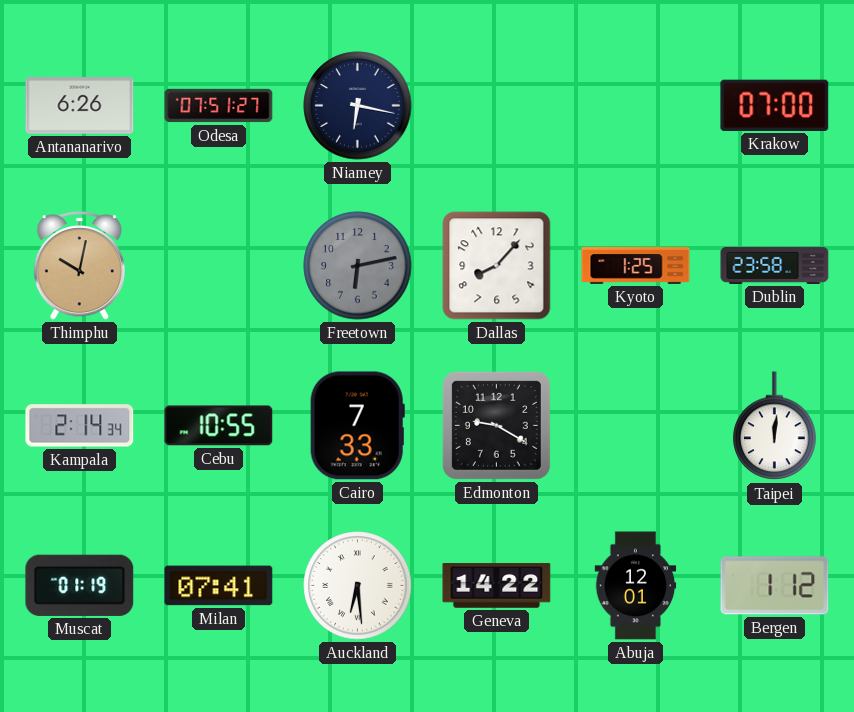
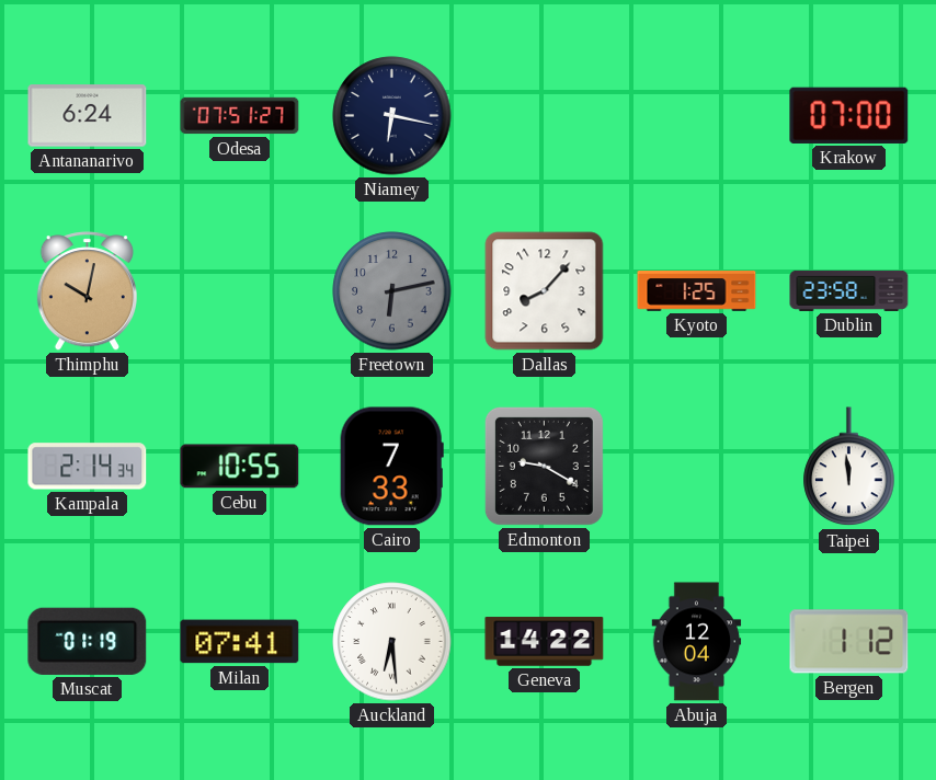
Antananarivo: 6:26 -> 6:24
Taipei: 12:01 -> 11:59
Abuja: 12:01 -> 12:04
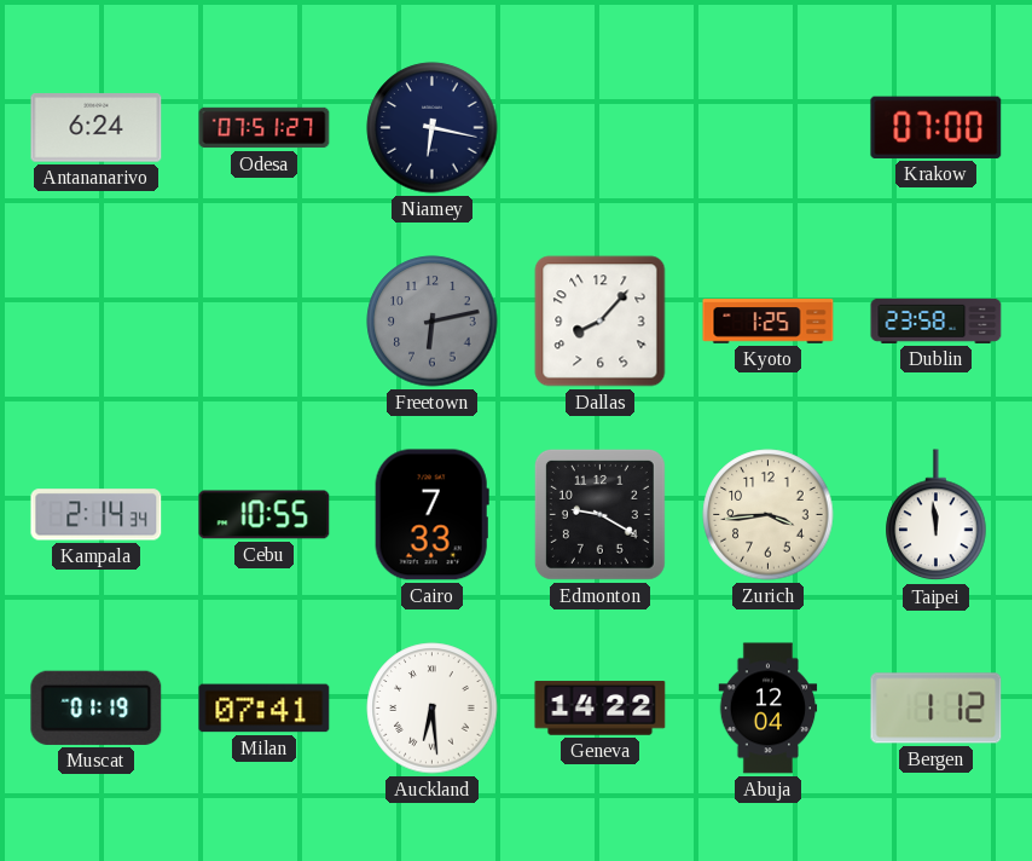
Thimphu: 10:02 -> none
Zurich: none -> 3:44
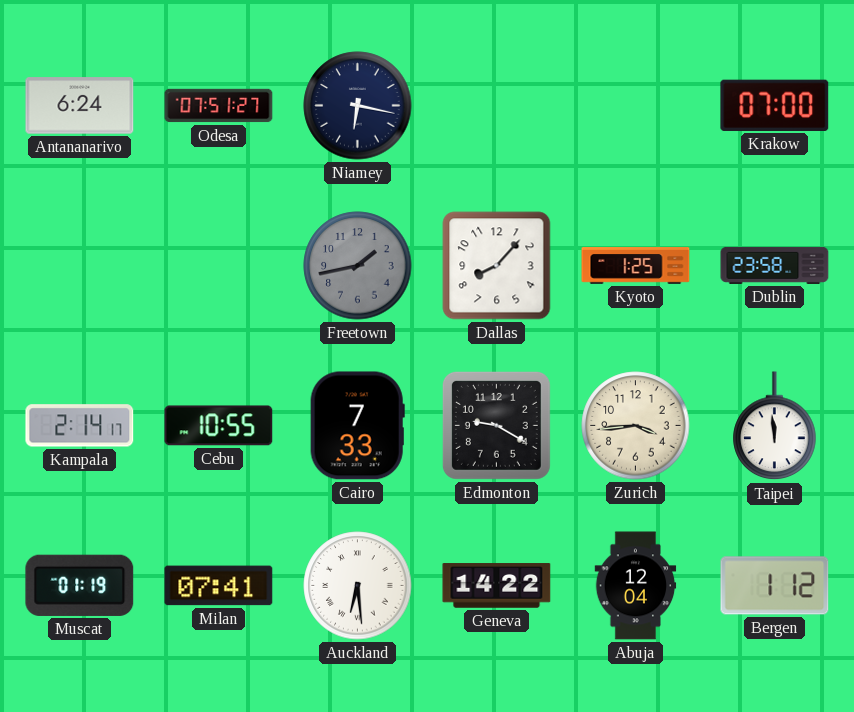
Freetown: 6:13 -> 1:43
Kampala: 2:14:34 -> 2:14:17
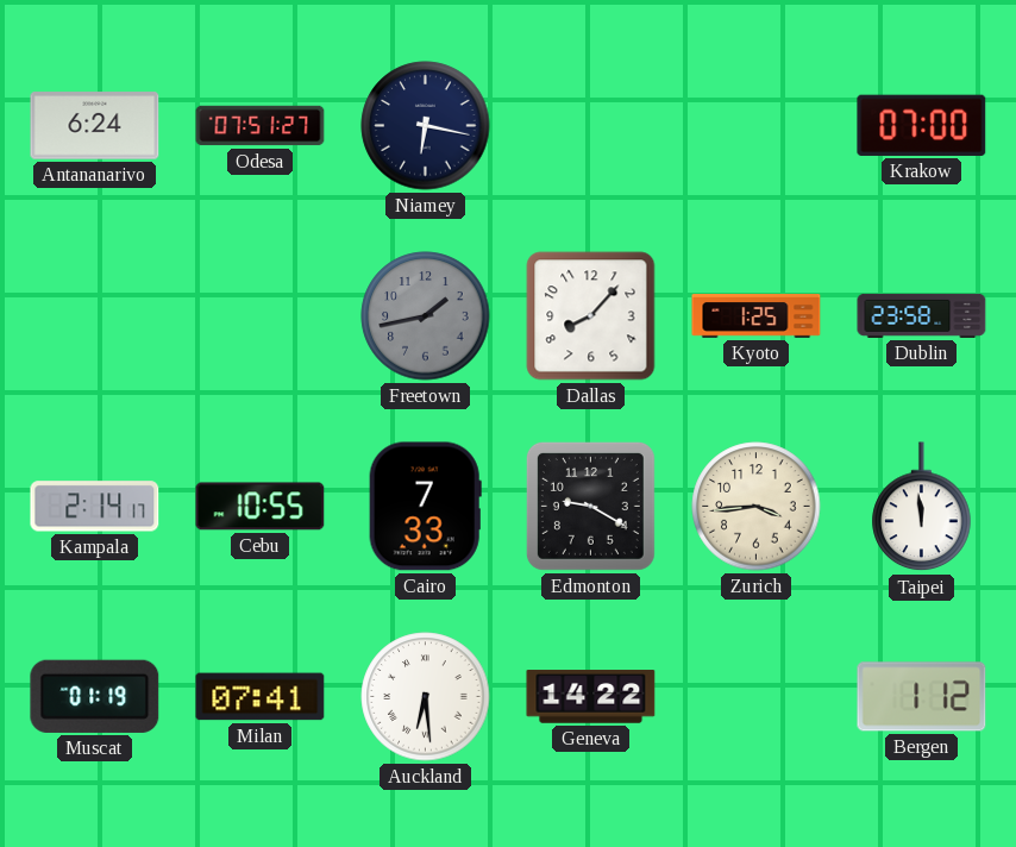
Abuja: 12:04 -> none
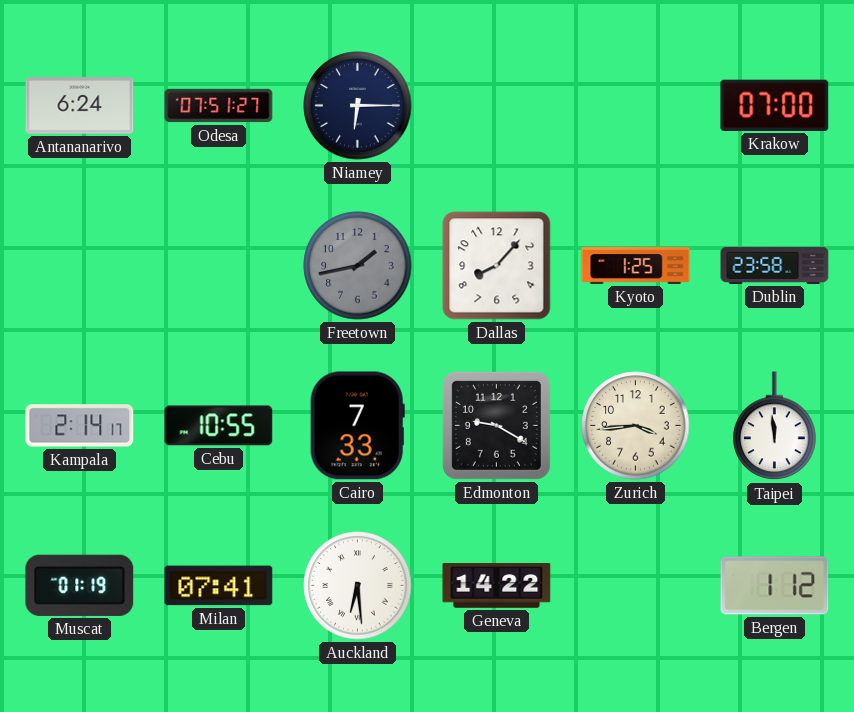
Niamey: 6:17 -> 6:15
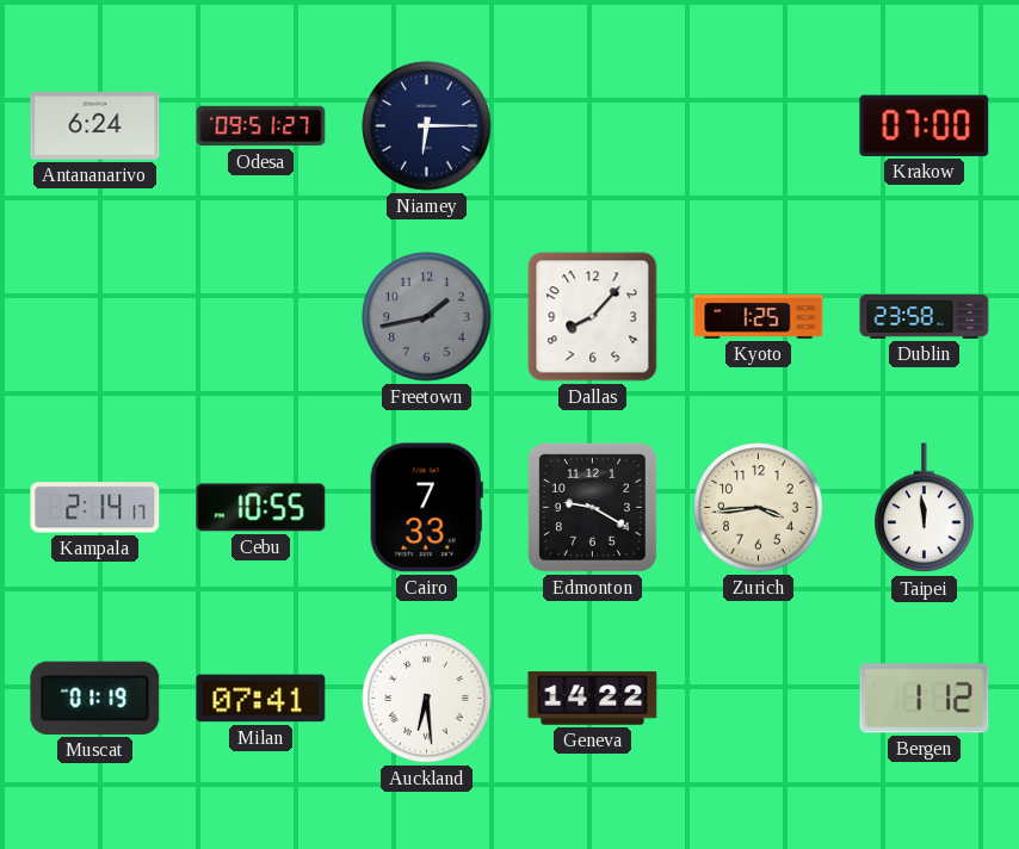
Odesa: 07:51 -> 09:51
